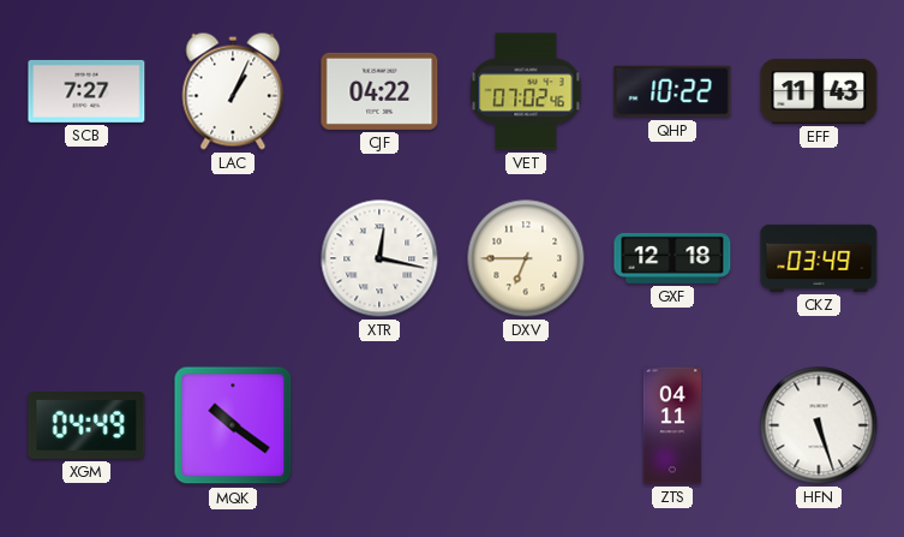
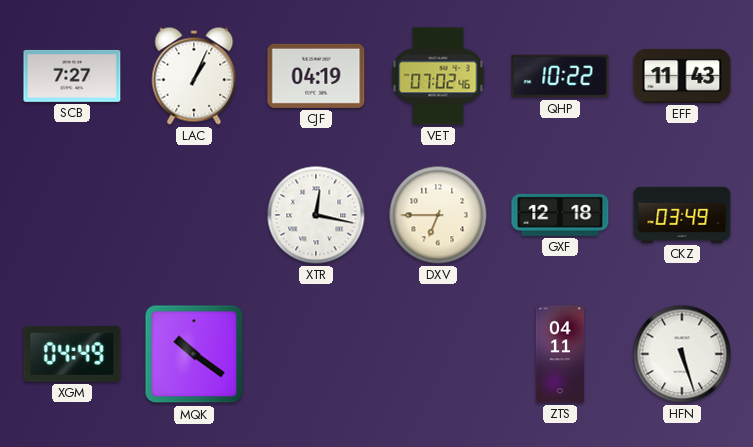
CJF: 04:22 -> 04:19
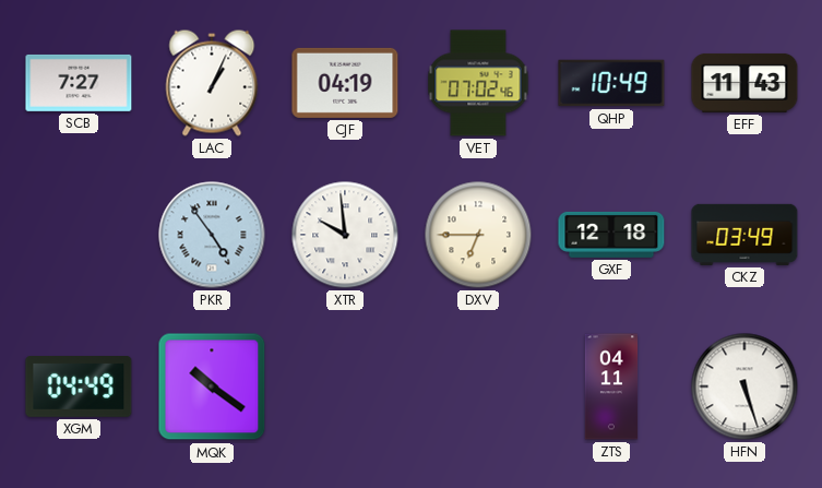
QHP: 10:22 -> 10:49
PKR: none -> 4:54
XTR: 12:17 -> 9:59
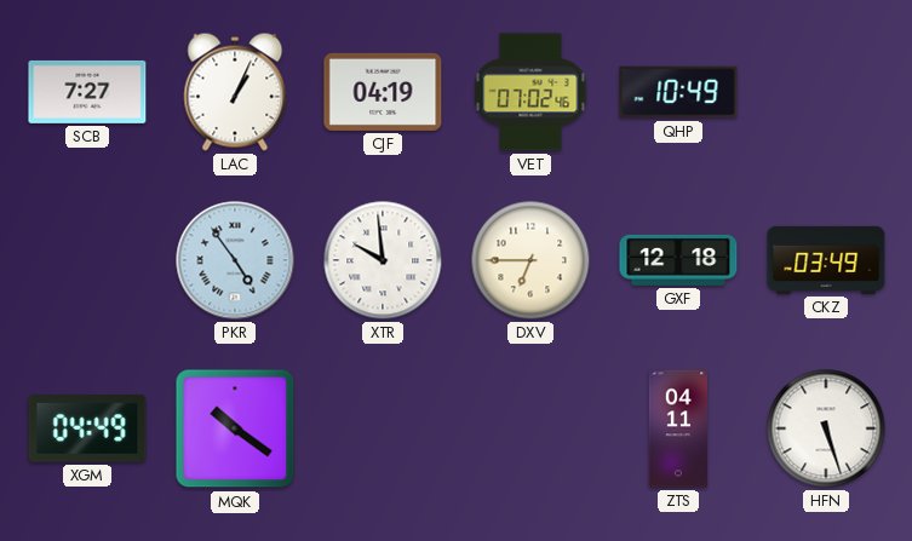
EFF: 11:43 -> none
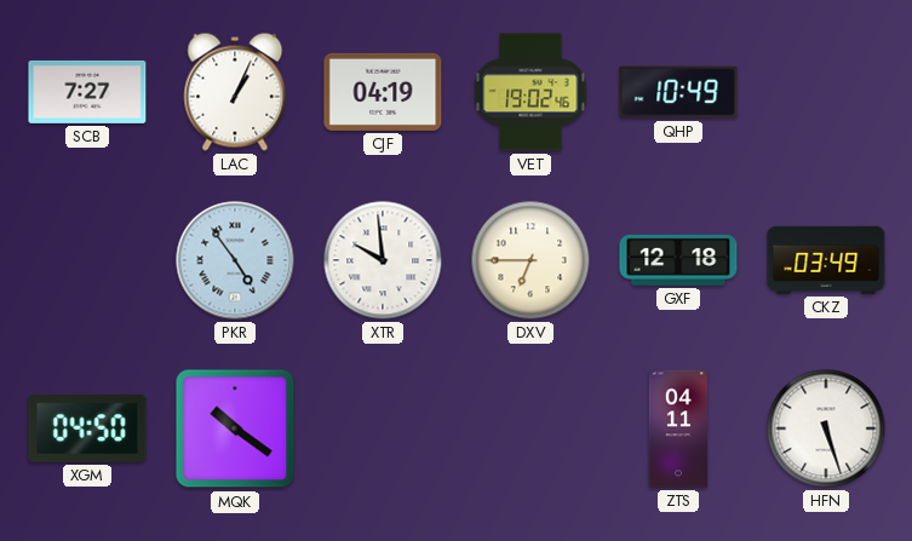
VET: 07:02 -> 19:02
XGM: 04:49 -> 04:50
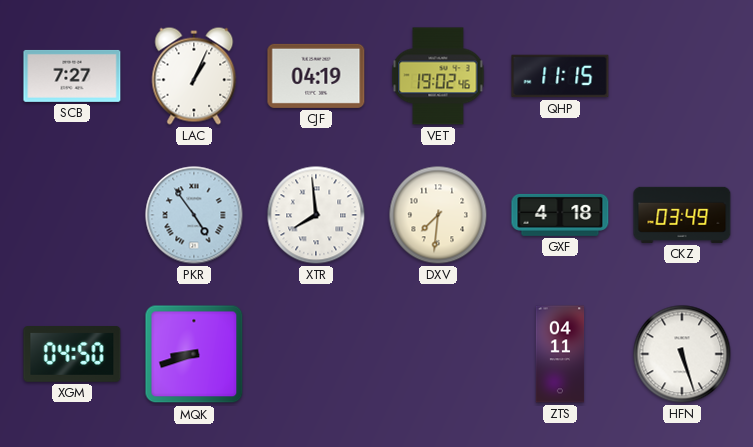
QHP: 10:49 -> 11:15
XTR: 9:59 -> 7:59
DXV: 6:45 -> 7:31
GXF: 12:18 -> 4:18
MQK: 10:21 -> 8:42
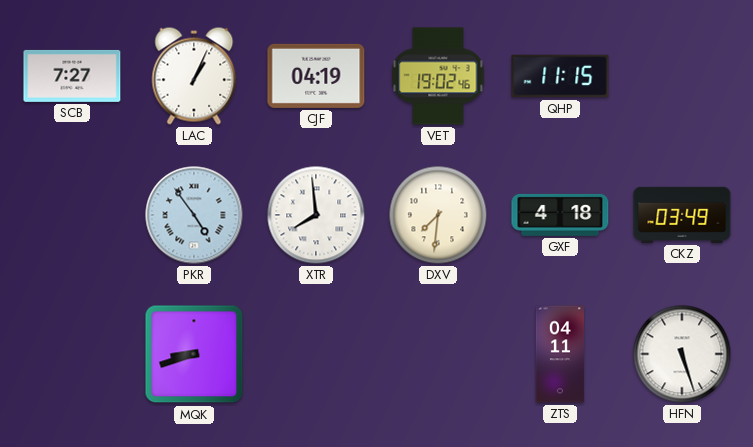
XGM: 04:50 -> none
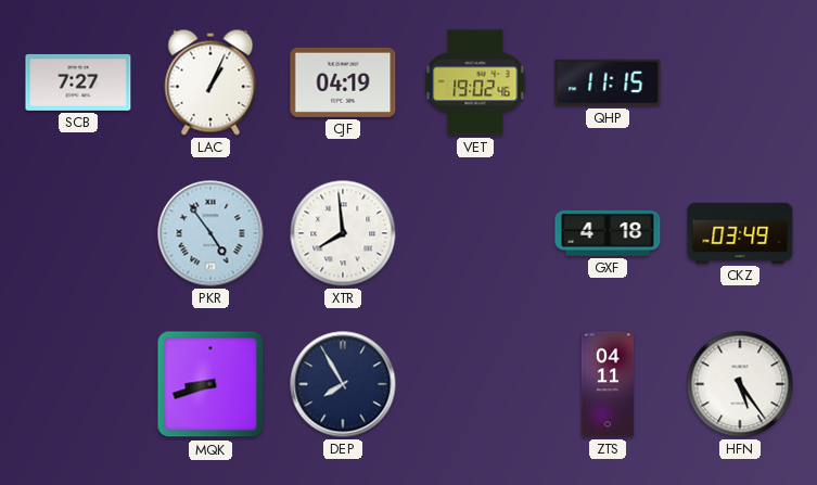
DXV: 7:31 -> none
DEP: none -> 7:55
HFN: 5:27 -> 5:24
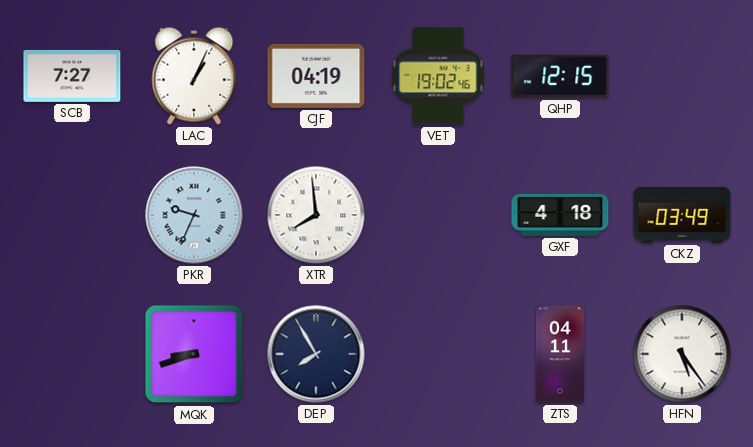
QHP: 11:15 -> 12:15
PKR: 4:54 -> 9:34
